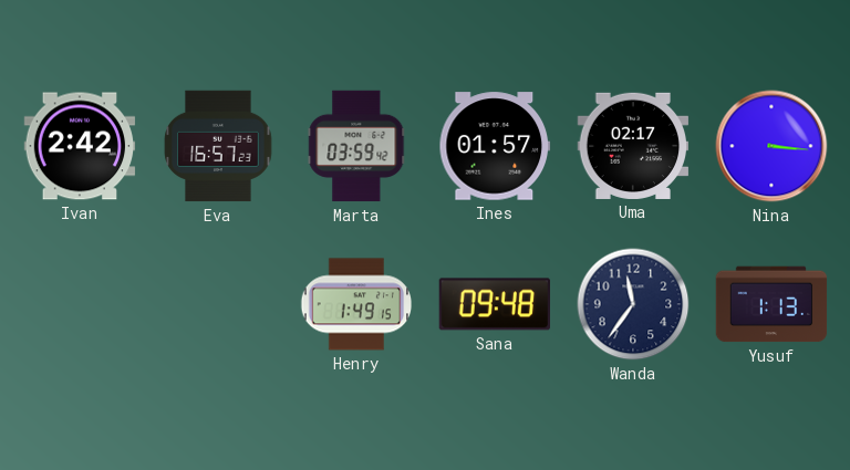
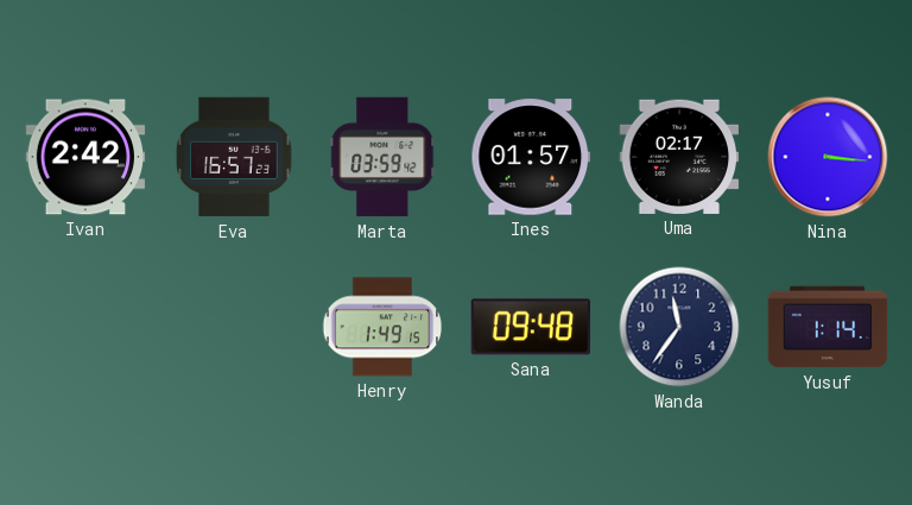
Yusuf: 1:13 -> 1:14
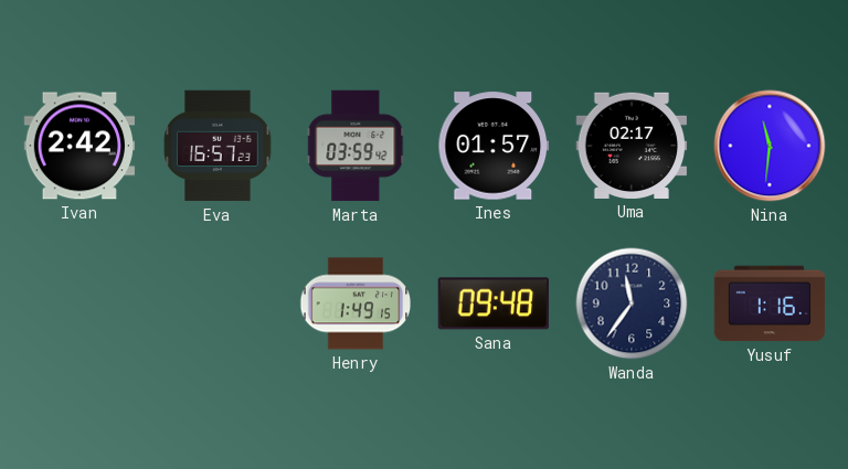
Nina: 3:16 -> 11:31
Yusuf: 1:14 -> 1:16
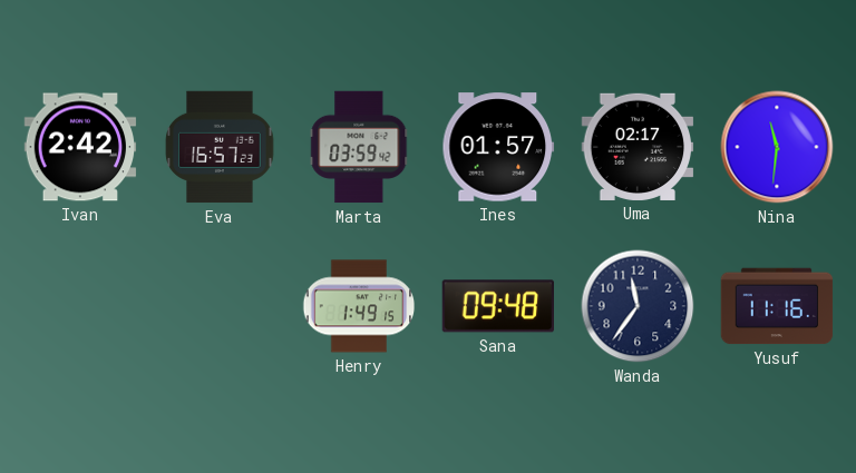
Yusuf: 1:16 -> 11:16
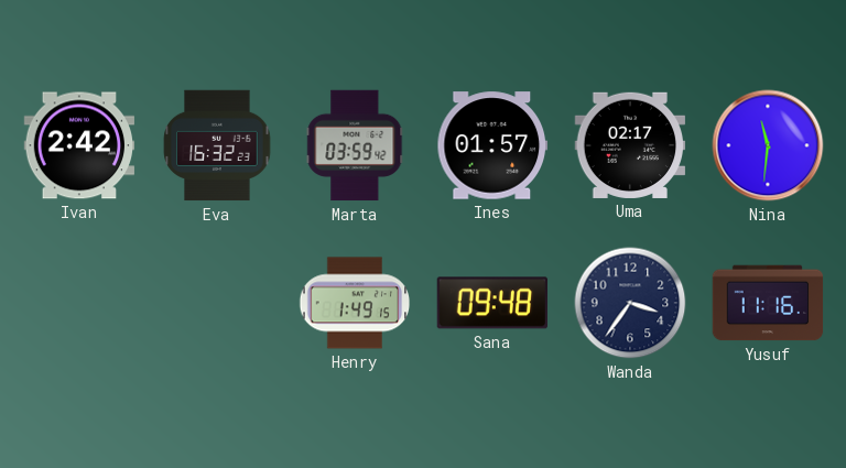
Eva: 16:57 -> 16:32
Wanda: 11:36 -> 3:36
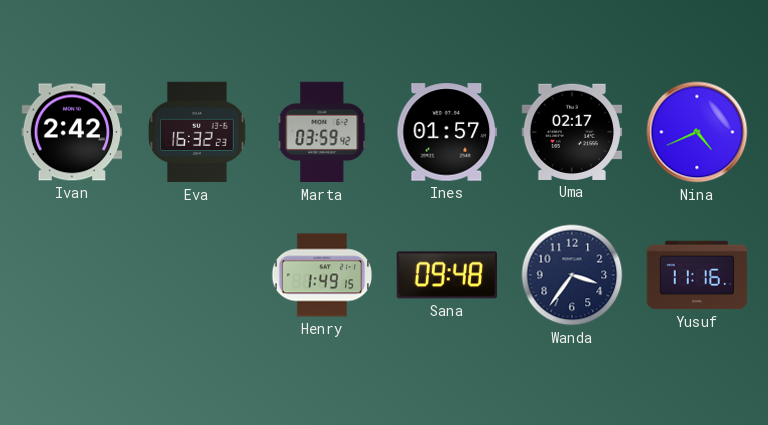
Nina: 11:31 -> 4:41
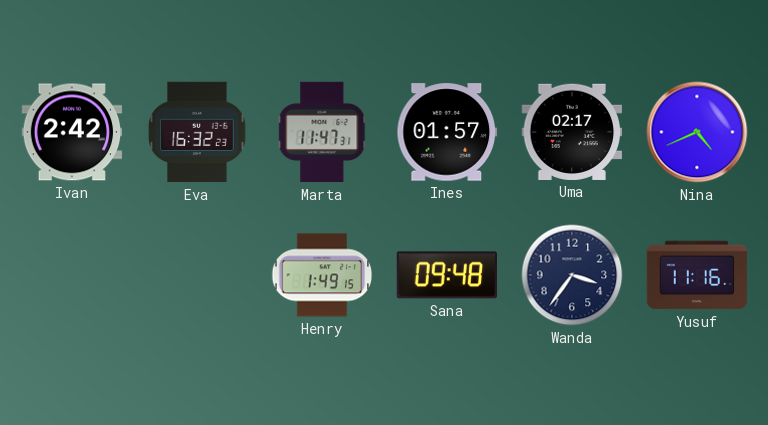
Marta: 03:59 -> 11:47
